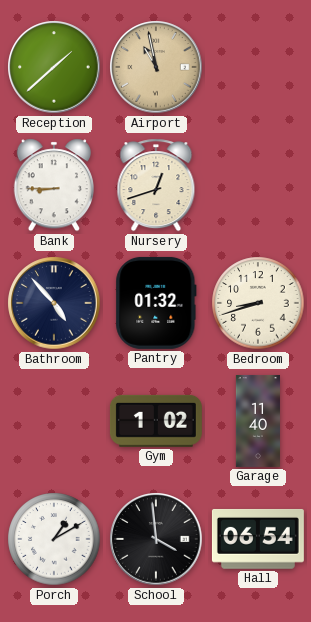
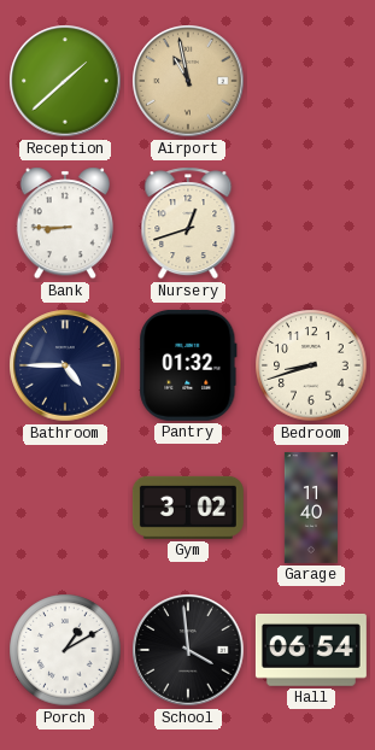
Bathroom: 4:53 -> 4:45
Gym: 1:02 -> 3:02
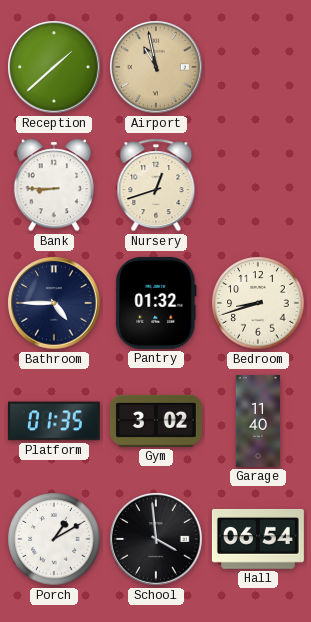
Platform: none -> 01:35
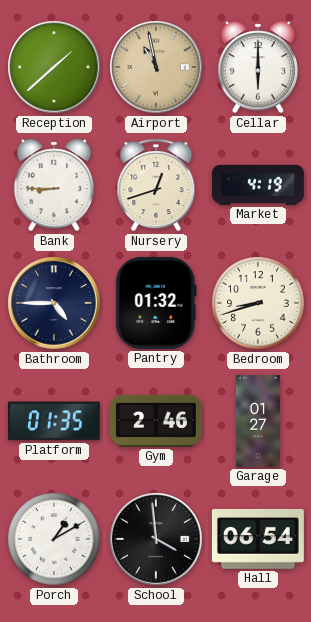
Cellar: none -> 6:00
Market: none -> 4:19
Gym: 3:02 -> 2:46
Garage: 11:40 -> 01:27
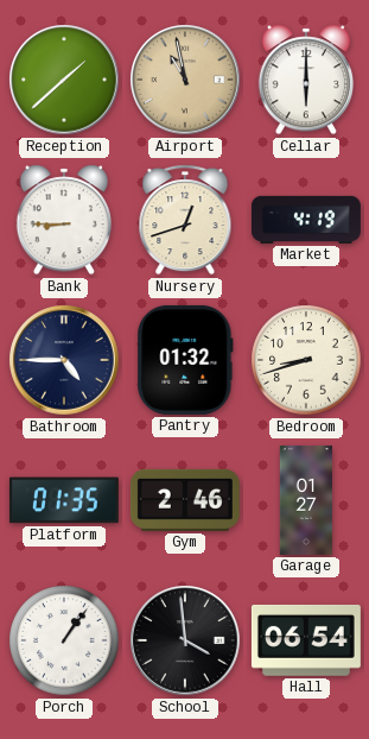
Porch: 1:10 -> 1:06
